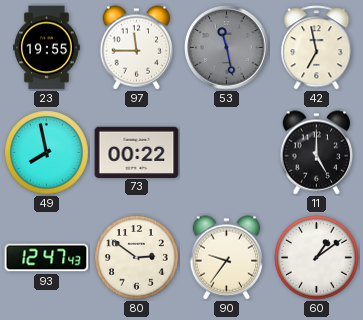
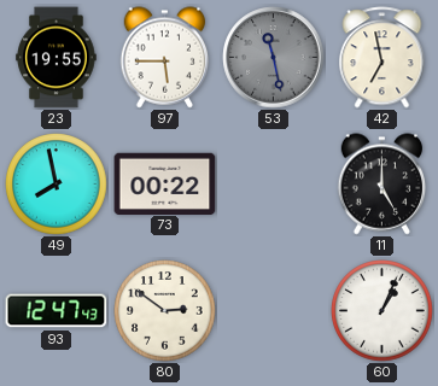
97: 11:45 -> 5:45
90: 9:36 -> none
60: 1:09 -> 1:04
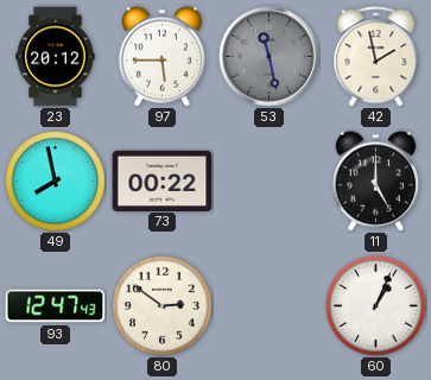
23: 19:55 -> 20:12
42: 6:58 -> 1:58
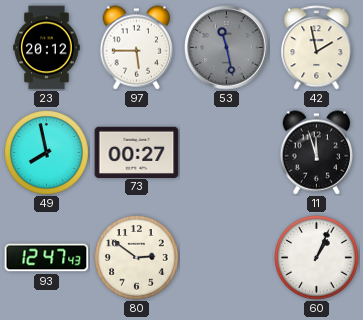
73: 00:22 -> 00:27
11: 5:00 -> 11:57
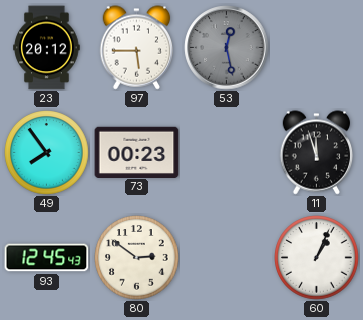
53: 11:28 -> 12:28
42: 1:58 -> none
49: 7:58 -> 7:54
73: 00:27 -> 00:23
93: 12:47 -> 12:45
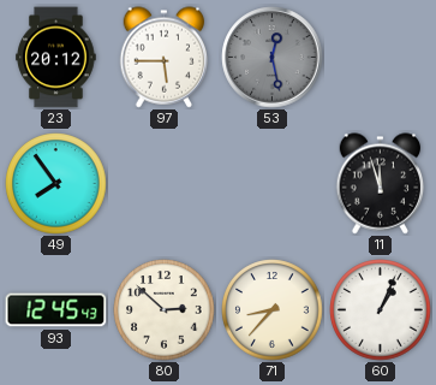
73: 00:23 -> none
80: 2:51 -> 2:52
71: none -> 8:37
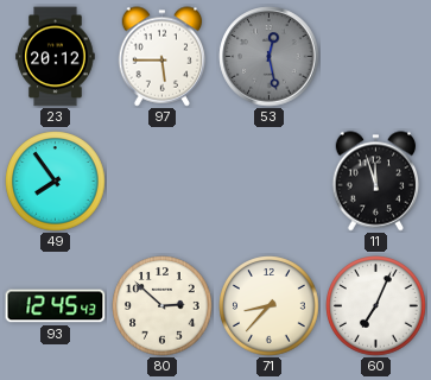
60: 1:04 -> 7:04
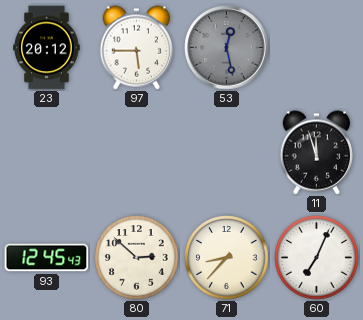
49: 7:54 -> none
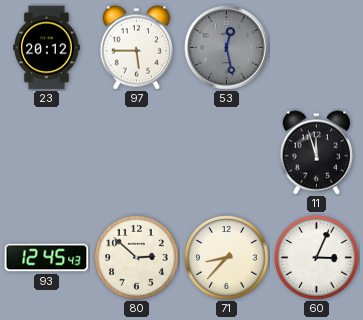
60: 7:04 -> 3:04
